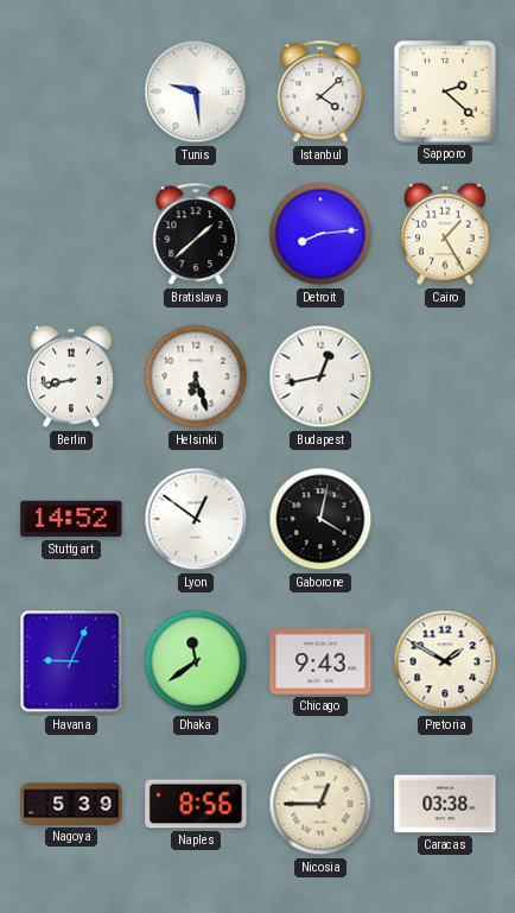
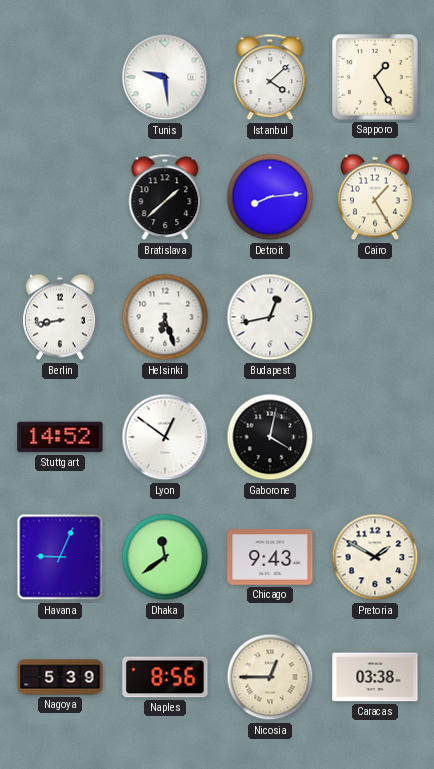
Sapporo: 2:22 -> 1:25
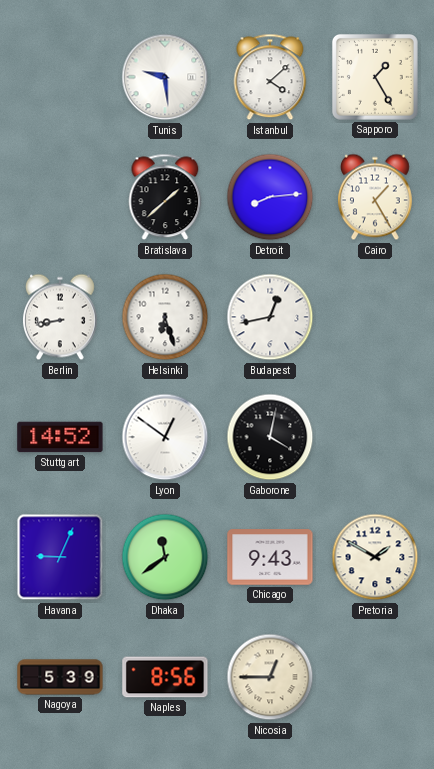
Caracas: 03:38 -> none
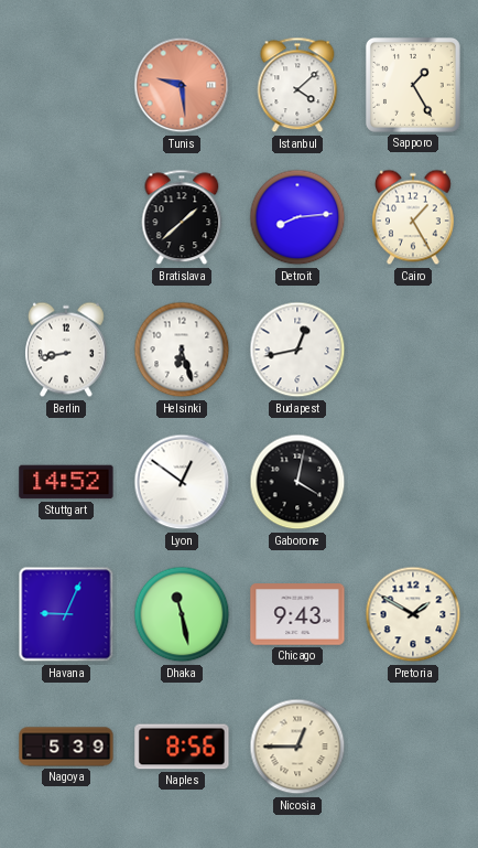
Tunis dial: white -> salmon
Dhaka: 11:39 -> 11:28
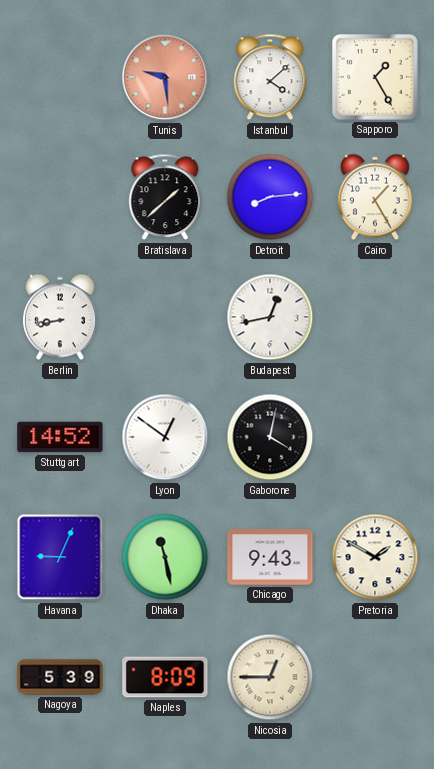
Helsinki: 6:27 -> none
Naples: 8:56 -> 8:09
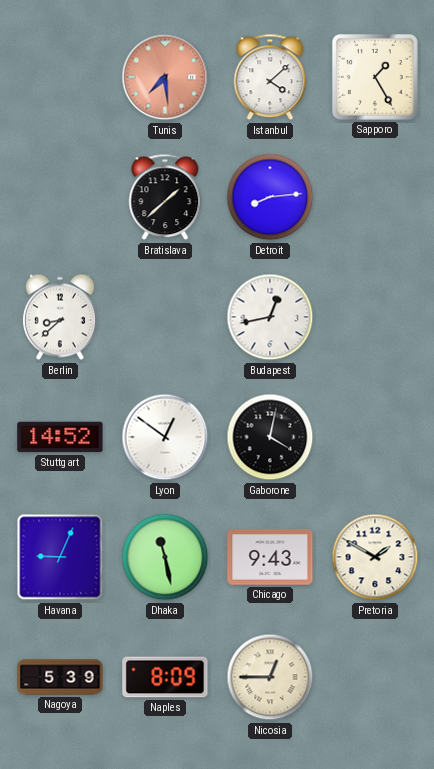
Tunis: 9:29 -> 7:29
Cairo: 1:25 -> none
Berlin: 8:43 -> 8:38
